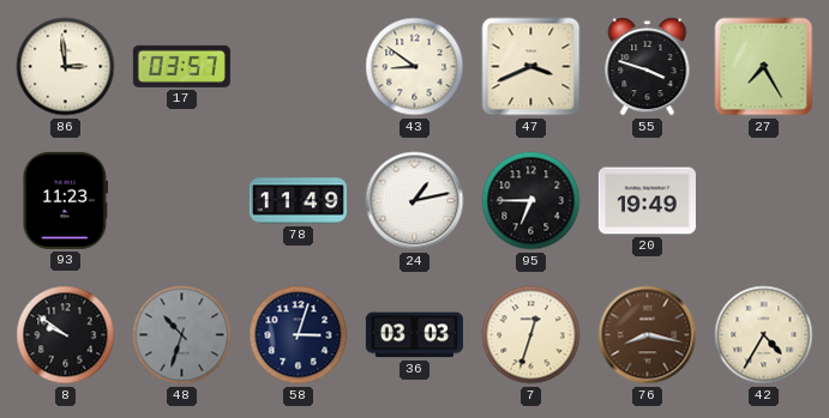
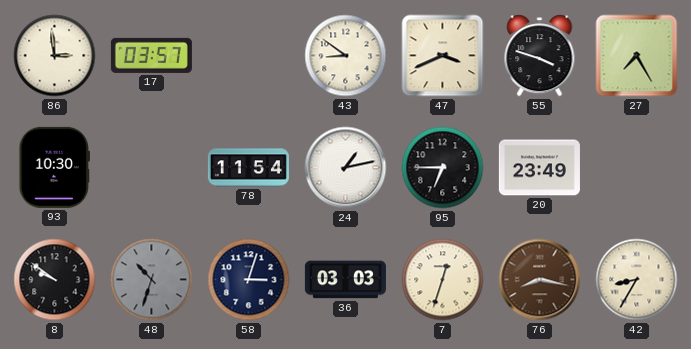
93: 11:23 -> 10:30
78: 11:49 -> 11:54
20: 19:49 -> 23:49
42: 4:35 -> 8:35
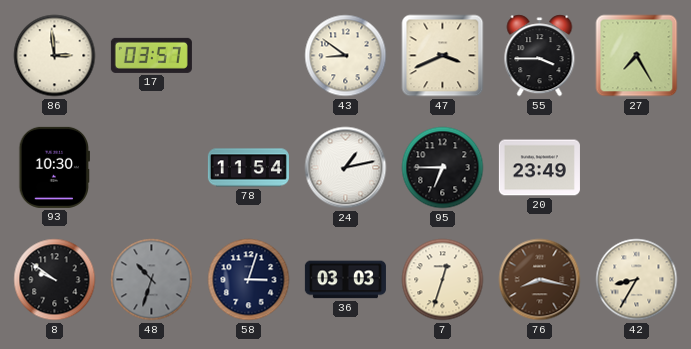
55: 3:48 -> 3:45
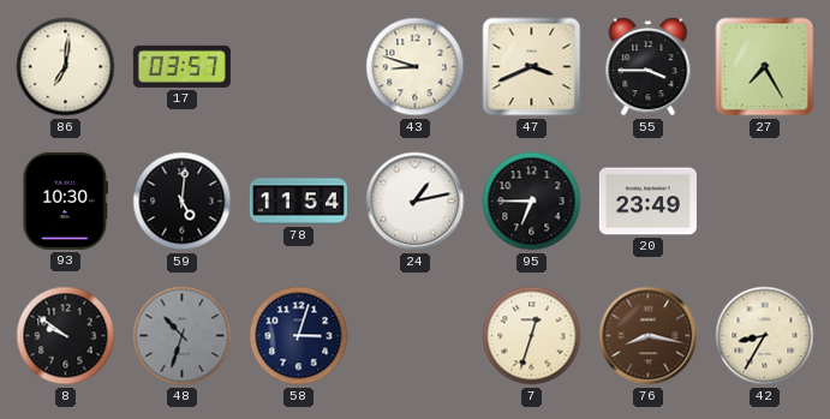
86: 2:59 -> 7:01
43: 8:51 -> 8:48
59: none -> 5:01
36: 03:03 -> none
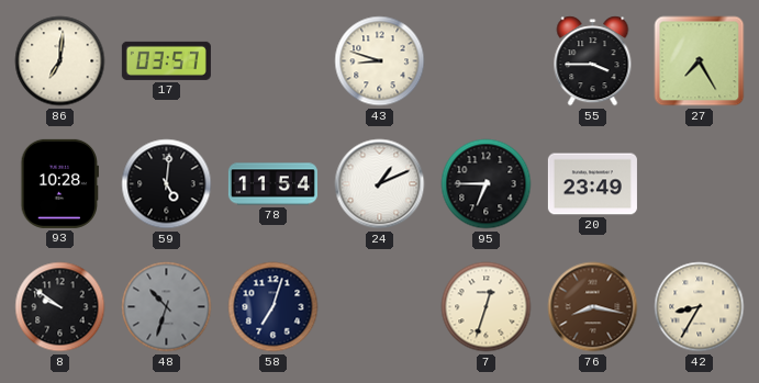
47: 3:41 -> none
93: 10:30 -> 10:28
24: 1:13 -> 1:11
58: 3:03 -> 7:03
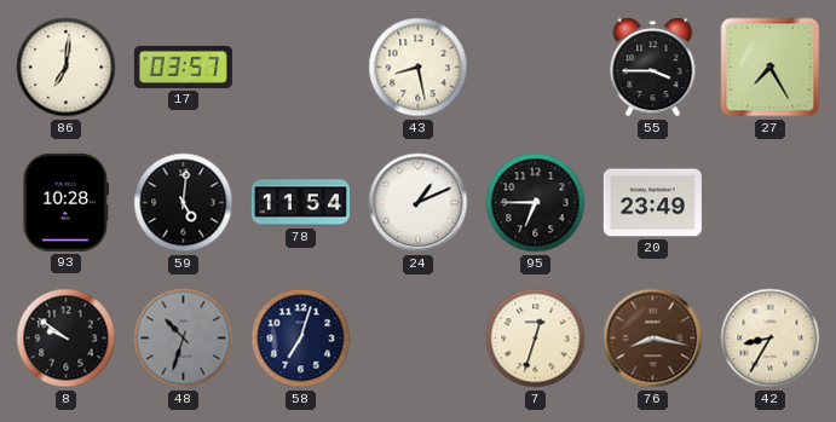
43: 8:48 -> 8:28
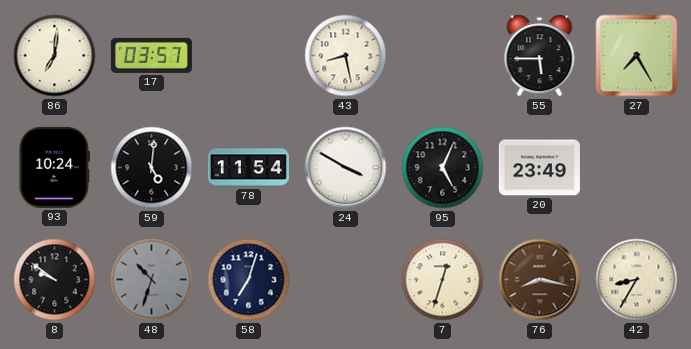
55: 3:45 -> 5:45
93: 10:28 -> 10:24
24: 1:11 -> 3:50
95: 6:45 -> 5:04
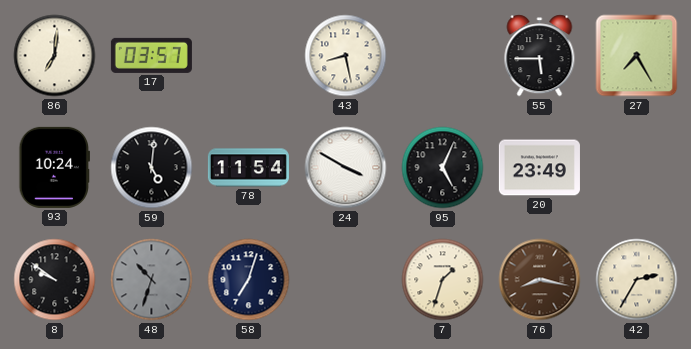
7: 12:33 -> 1:33
42: 8:35 -> 2:35
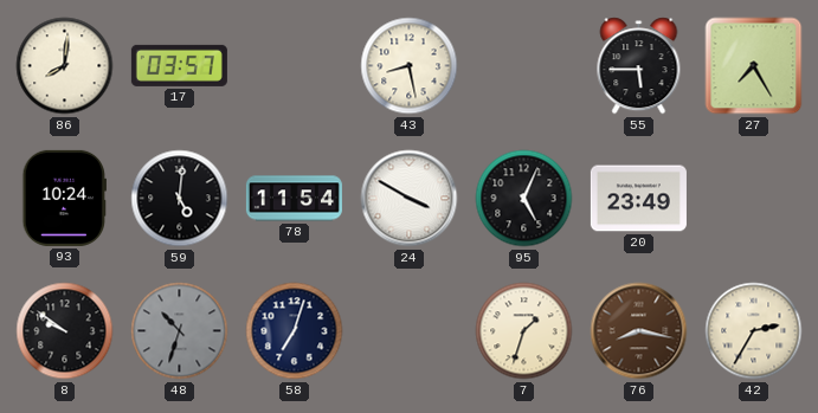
86: 7:01 -> 8:01
